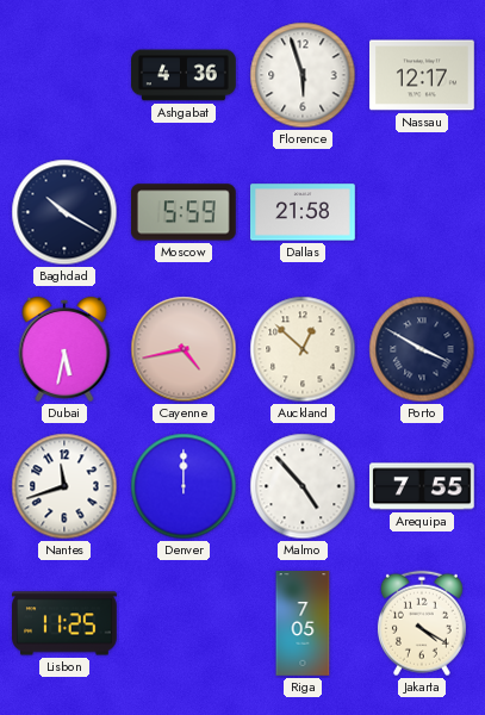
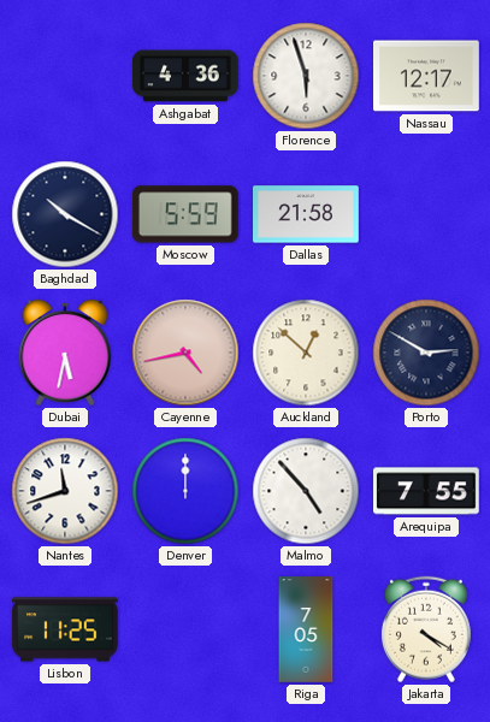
Porto: 3:50 -> 2:50
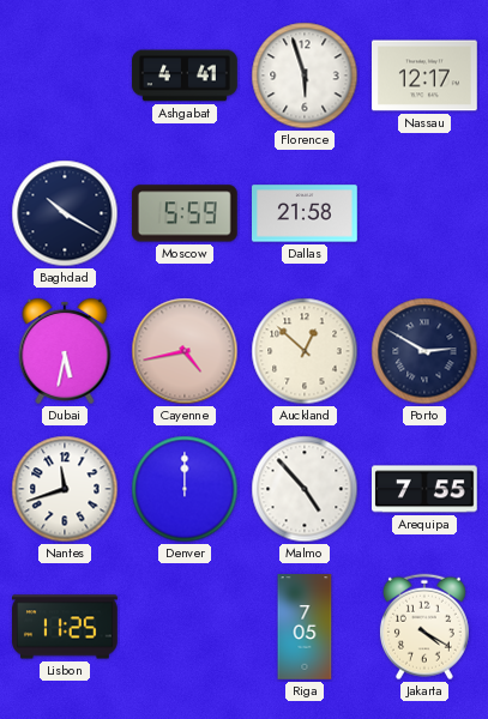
Ashgabat: 4:36 -> 4:41
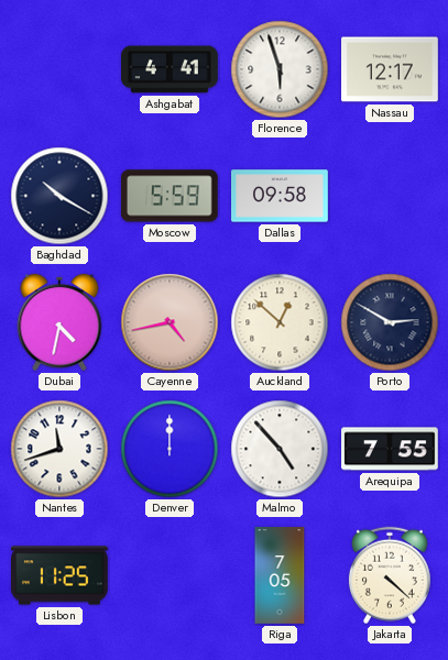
Dallas: 21:58 -> 09:58
Dubai: 5:32 -> 4:32
Jakarta: 4:20 -> 4:22
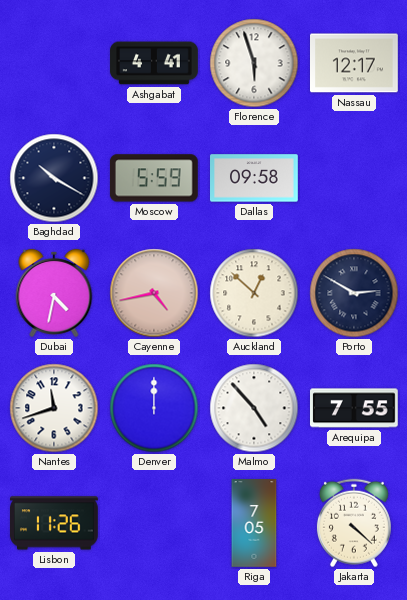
Lisbon: 11:25 -> 11:26
